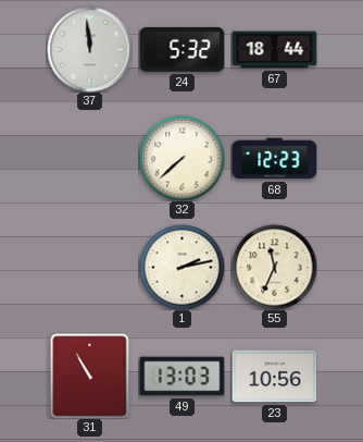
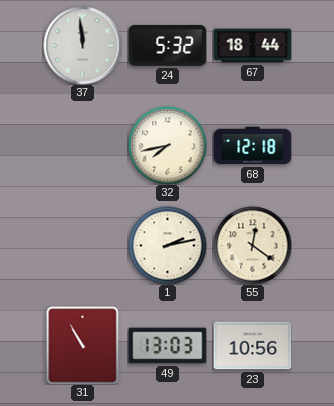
32: 7:38 -> 7:43
68: 12:23 -> 12:18
55: 11:34 -> 12:21
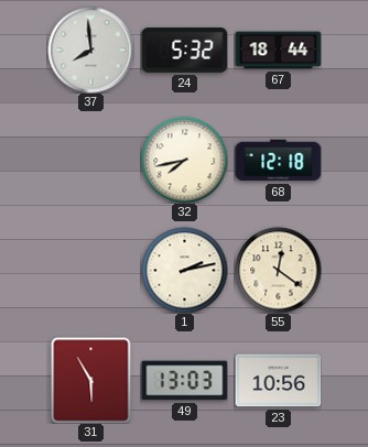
37: 11:59 -> 7:59
31: 10:55 -> 5:55
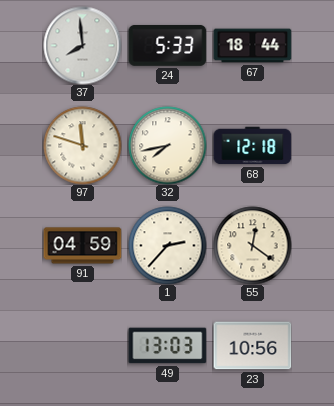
24: 5:32 -> 5:33
97: none -> 11:48
91: none -> 04:59
1: 2:13 -> 2:37
31: 5:55 -> none
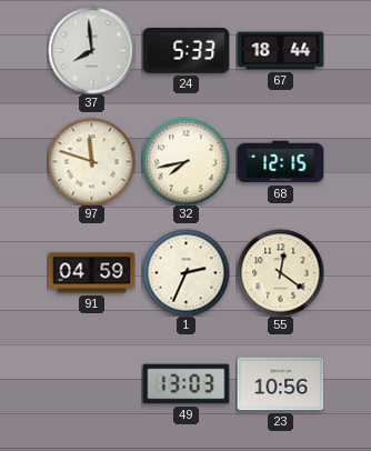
68: 12:18 -> 12:15
1: 2:37 -> 2:34
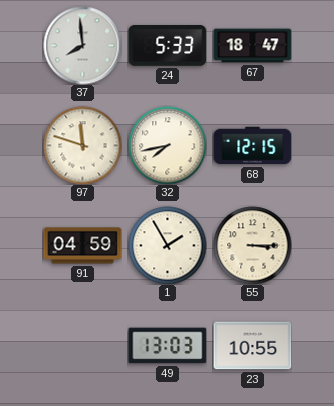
67: 18:44 -> 18:47
1: 2:34 -> 1:55
55: 12:21 -> 3:15
23: 10:56 -> 10:55
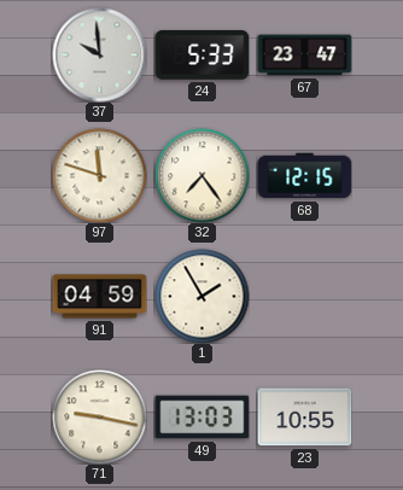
37: 7:59 -> 9:59
67: 18:47 -> 23:47
32: 7:43 -> 7:24
55: 3:15 -> none
71: none -> 9:17
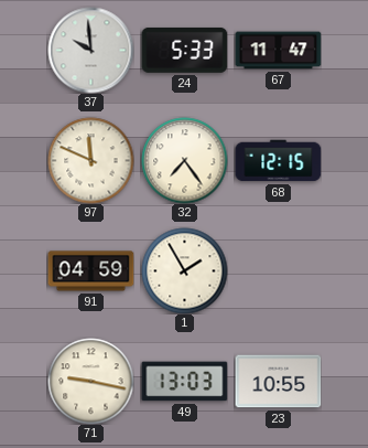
67: 23:47 -> 11:47
97: 11:48 -> 11:49
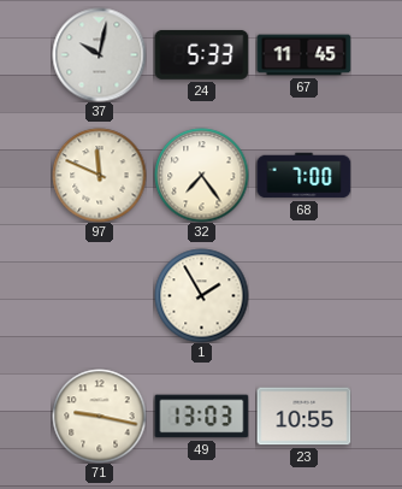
37: 9:59 -> 10:02
67: 11:47 -> 11:45
68: 12:15 -> 7:00
91: 04:59 -> none
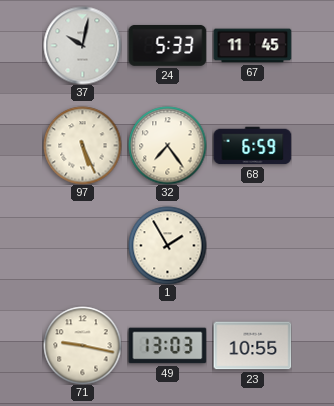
97: 11:49 -> 5:26
68: 7:00 -> 6:59
